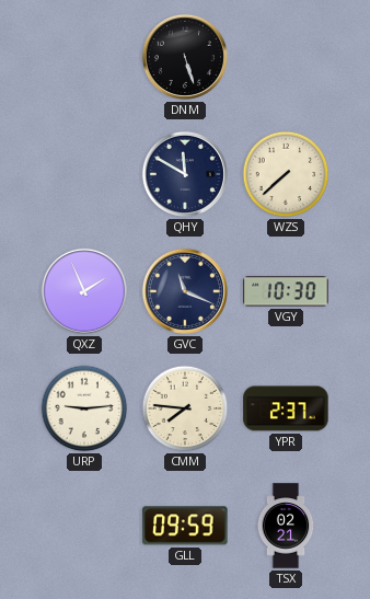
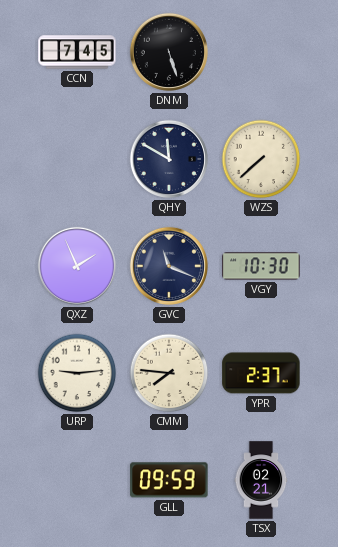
CCN: none -> 7:45
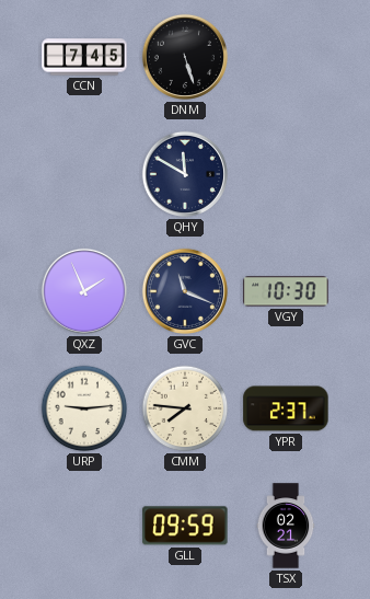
WZS: 7:38 -> none
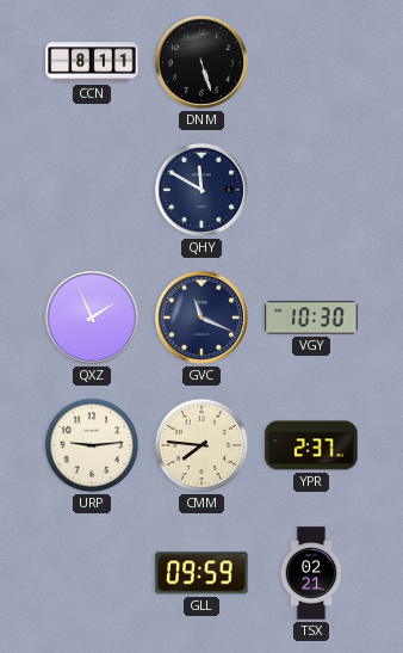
CCN: 7:45 -> 8:11
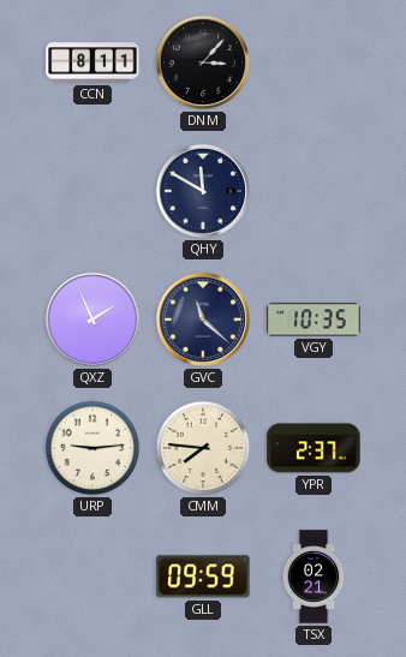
DNM: 5:27 -> 3:07
GVC: 11:19 -> 11:22
VGY: 10:30 -> 10:35
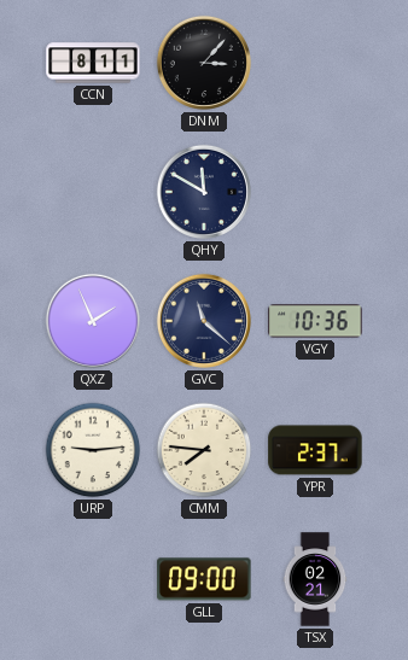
VGY: 10:35 -> 10:36
GLL: 09:59 -> 09:00
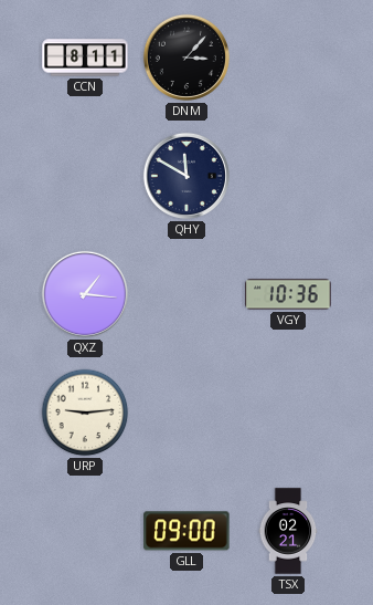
QXZ: 1:56 -> 1:16
GVC: 11:22 -> none
CMM: 7:46 -> none
YPR: 2:37 -> none
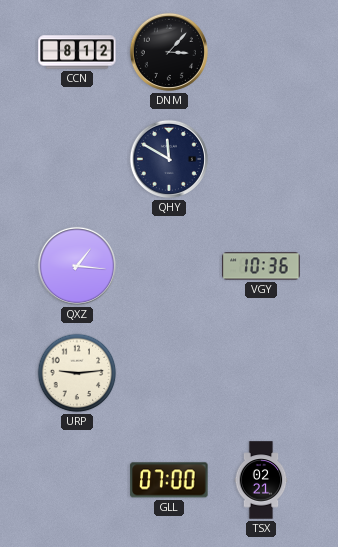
CCN: 8:11 -> 8:12
GLL: 09:00 -> 07:00
